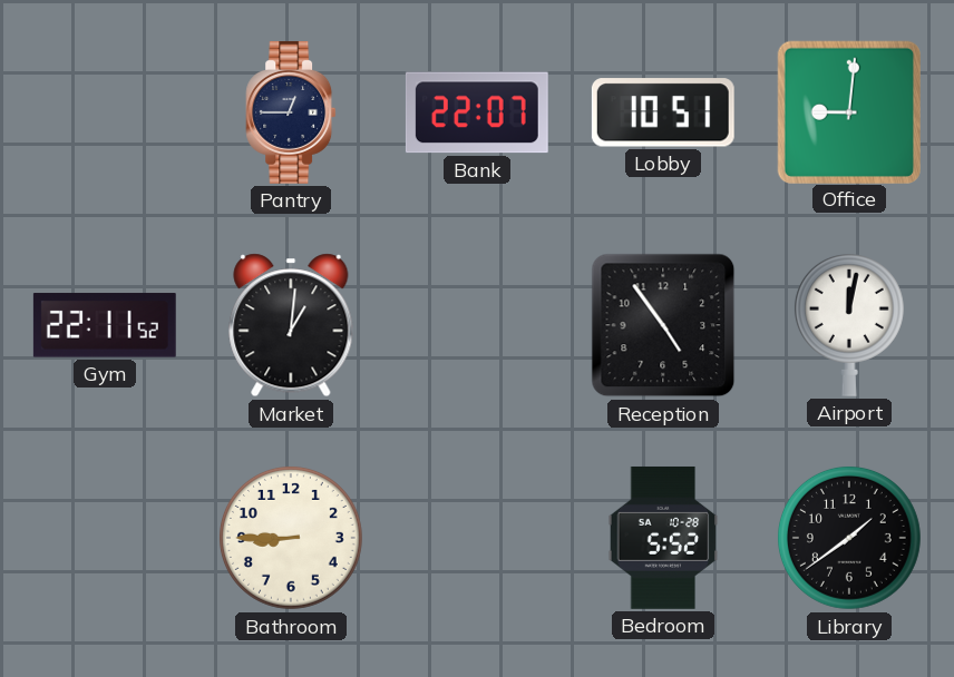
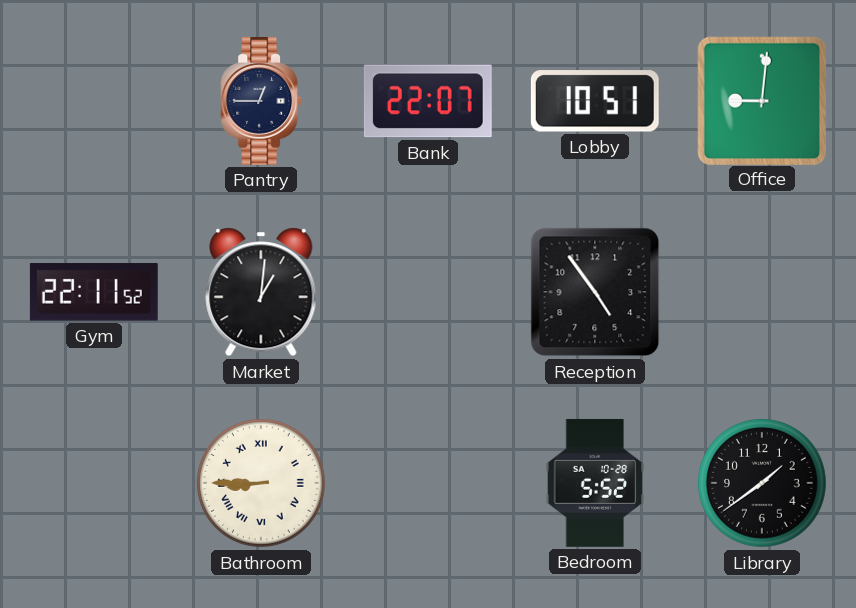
Airport: 12:02 -> none
Bathroom numerals: Arabic -> Roman
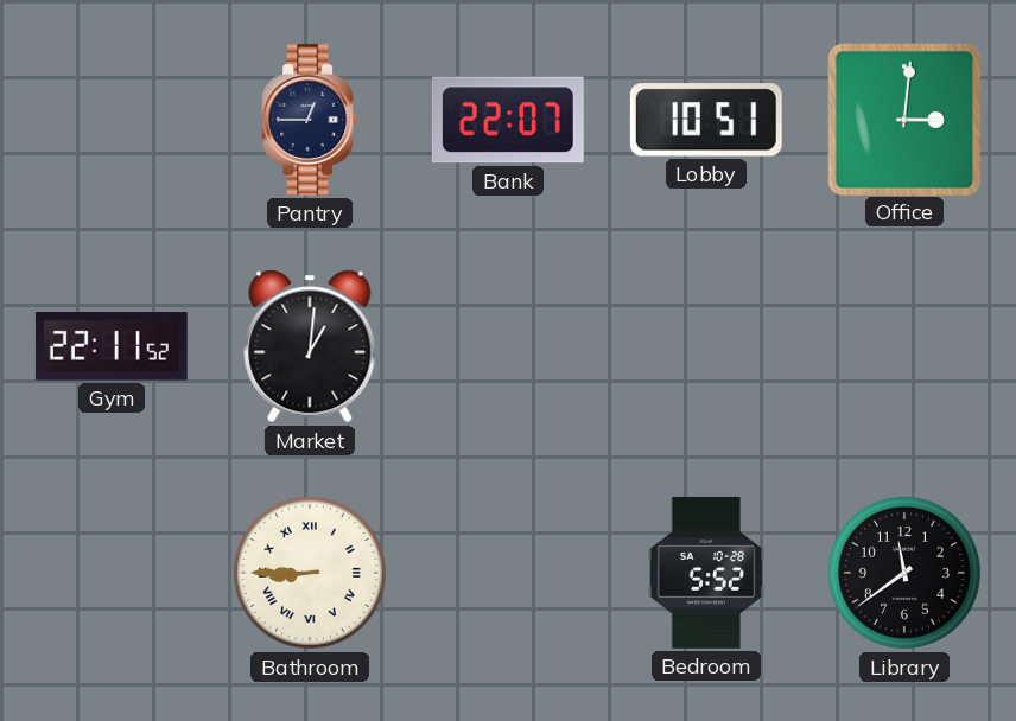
Office: 9:01 -> 3:01
Reception: 4:54 -> none
Library: 1:39 -> 11:39
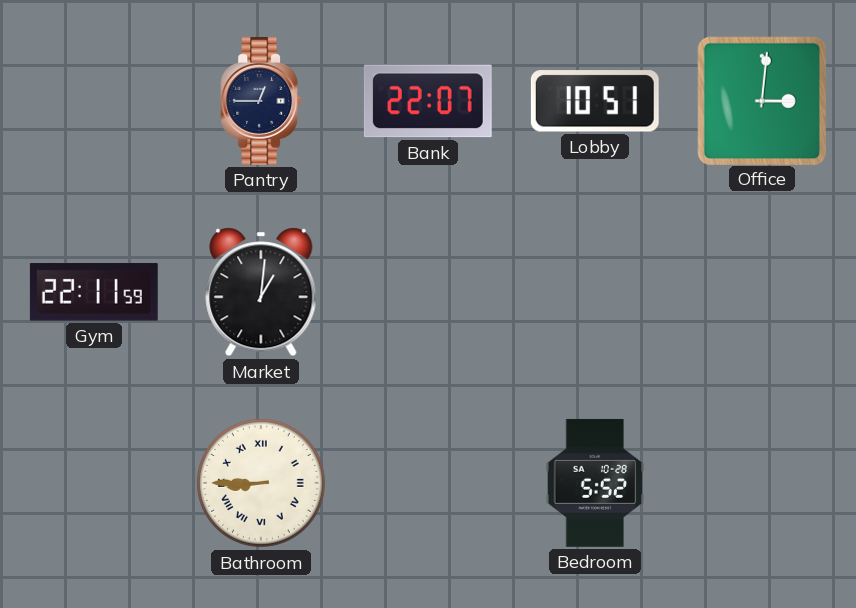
Gym: 22:11:52 -> 22:11:59
Library: 11:39 -> none
